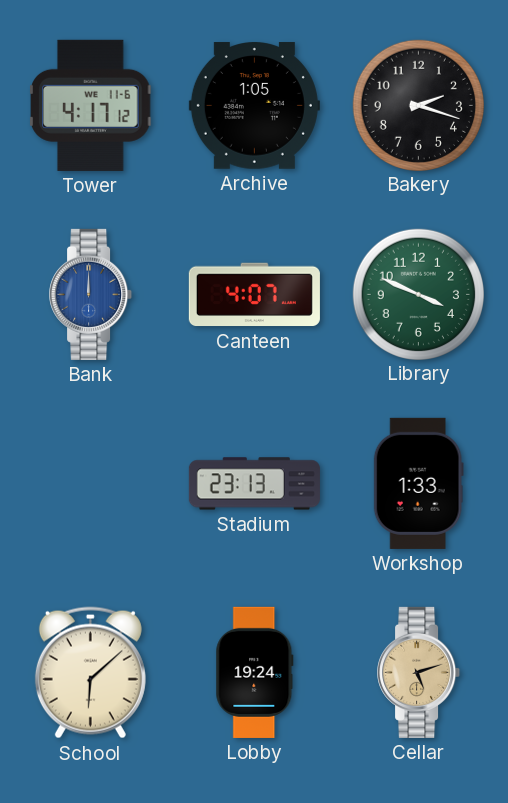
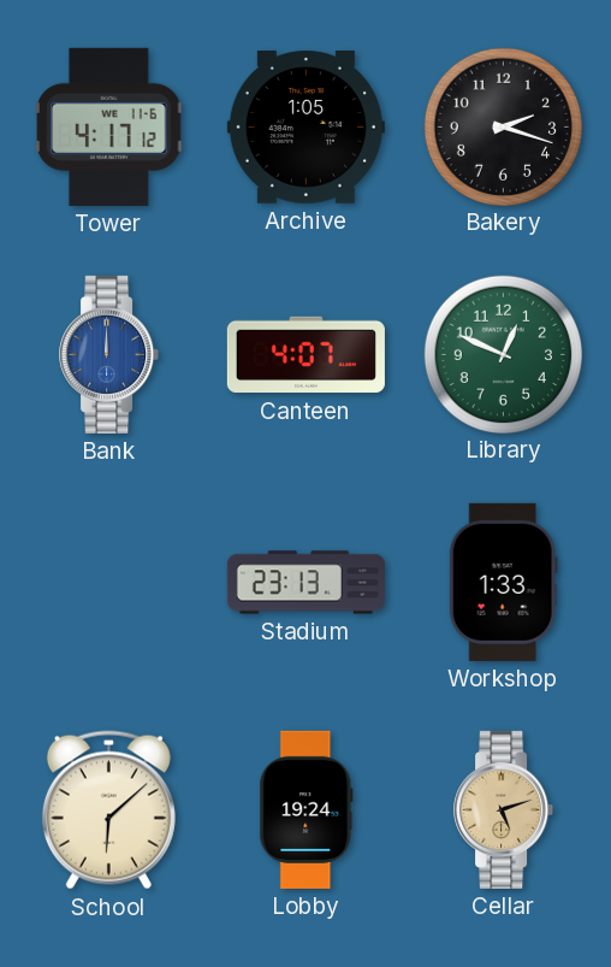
Library: 3:49 -> 12:49
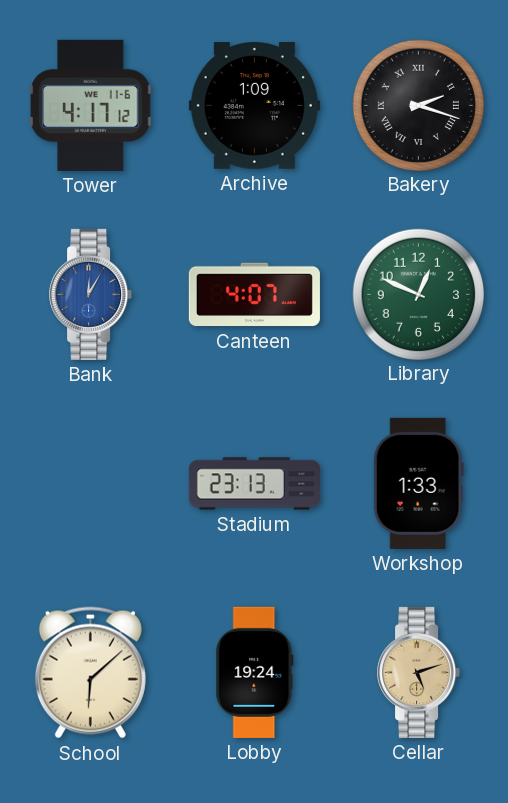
Archive: 1:05 -> 1:09
Bakery numerals: Arabic -> Roman
Bank: 12:00 -> 12:05
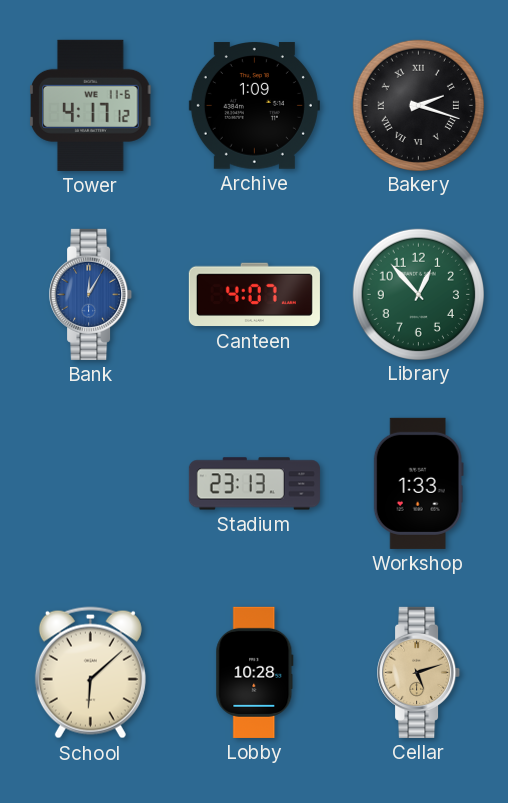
Library: 12:49 -> 12:53
Lobby: 19:24 -> 10:28
